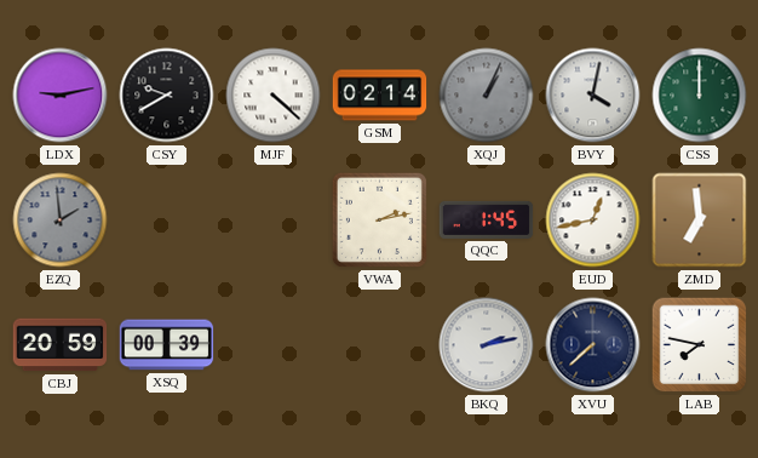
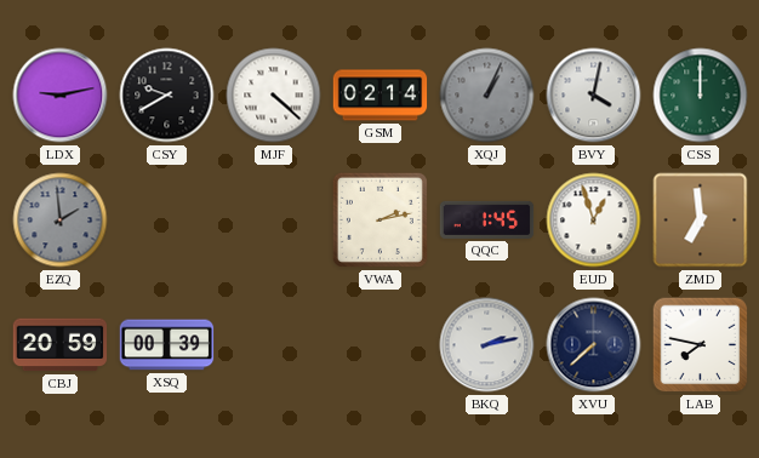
EUD: 12:43 -> 12:57
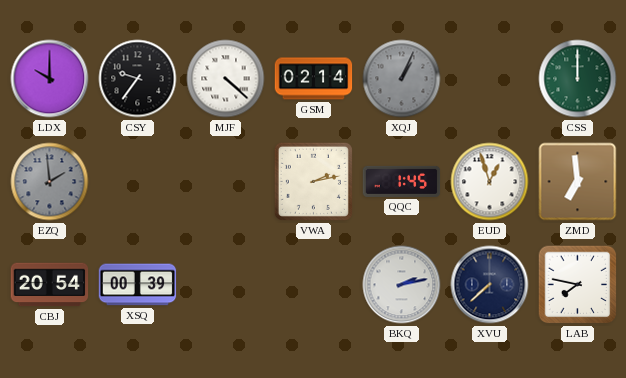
LDX: 9:13 -> 10:00
CSY: 9:40 -> 9:36
BVY: 4:02 -> none
CBJ: 20:59 -> 20:54
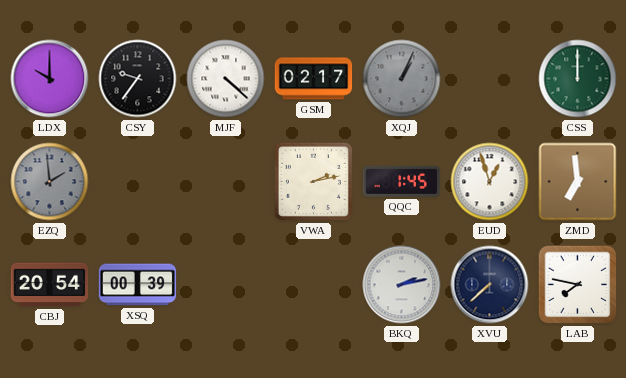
GSM: 02:14 -> 02:17
